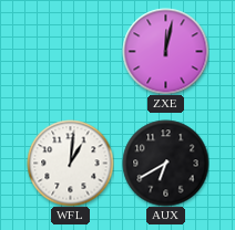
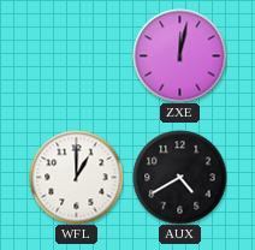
WFL: 1:01 -> 1:00
AUX: 6:40 -> 4:40
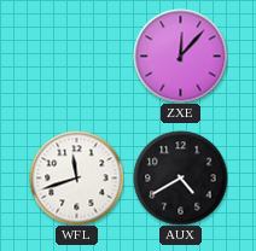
ZXE: 12:02 -> 12:07
WFL: 1:00 -> 11:42
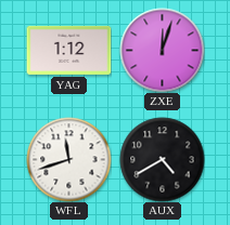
YAG: none -> 1:12
ZXE: 12:07 -> 12:03
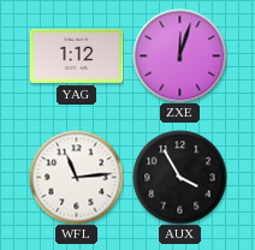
WFL: 11:42 -> 11:14
AUX: 4:40 -> 3:55
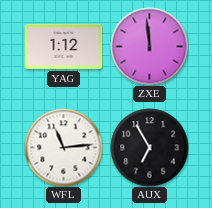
ZXE: 12:03 -> 11:59
AUX: 3:55 -> 6:55
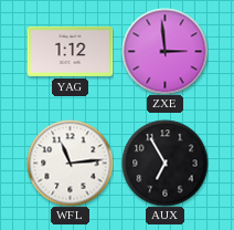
ZXE: 11:59 -> 2:59
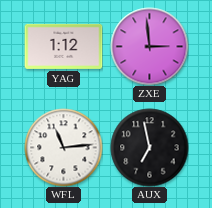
AUX: 6:55 -> 6:58
